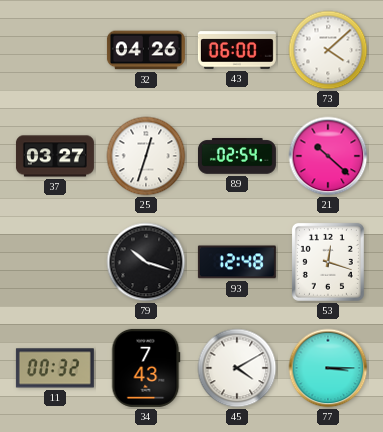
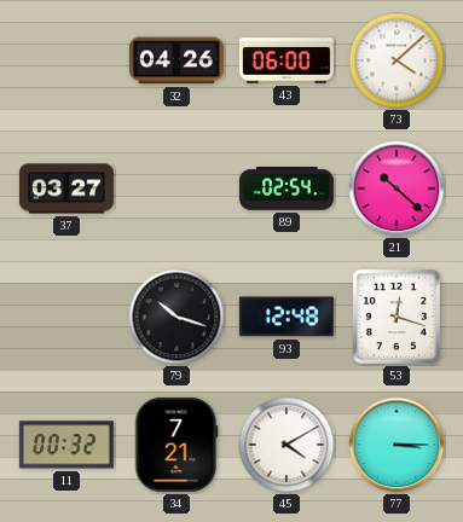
25: 12:33 -> none
34: 7:43 -> 7:21
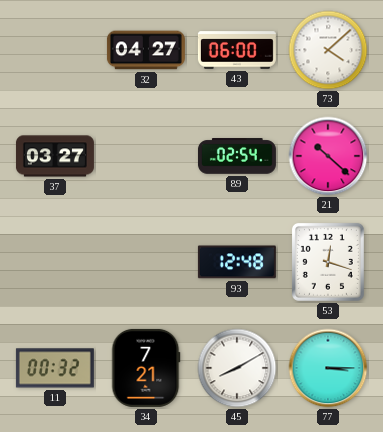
32: 04:26 -> 04:27
79: 10:18 -> none
45: 4:10 -> 8:10
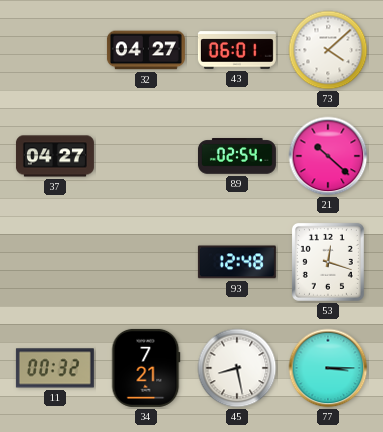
43: 06:00 -> 06:01
37: 03:27 -> 04:27
45: 8:10 -> 8:28
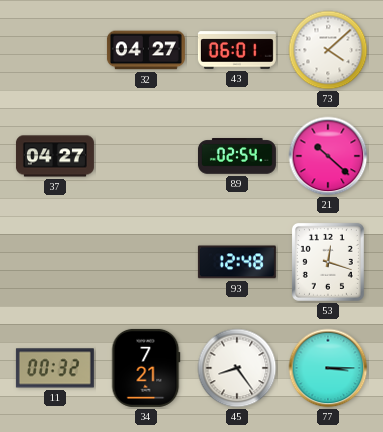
45: 8:28 -> 8:24
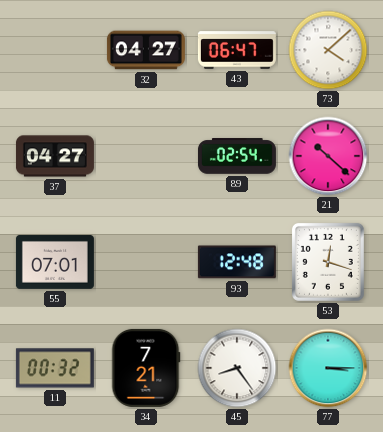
43: 06:01 -> 06:47
55: none -> 07:01
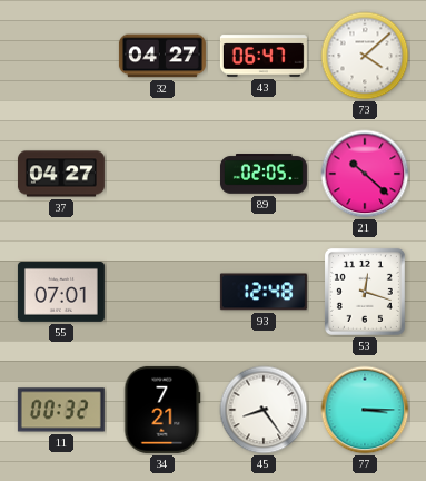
89: 02:54 -> 02:05
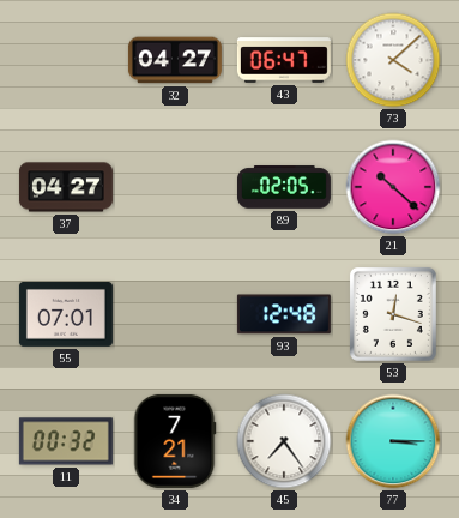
45: 8:24 -> 7:24
